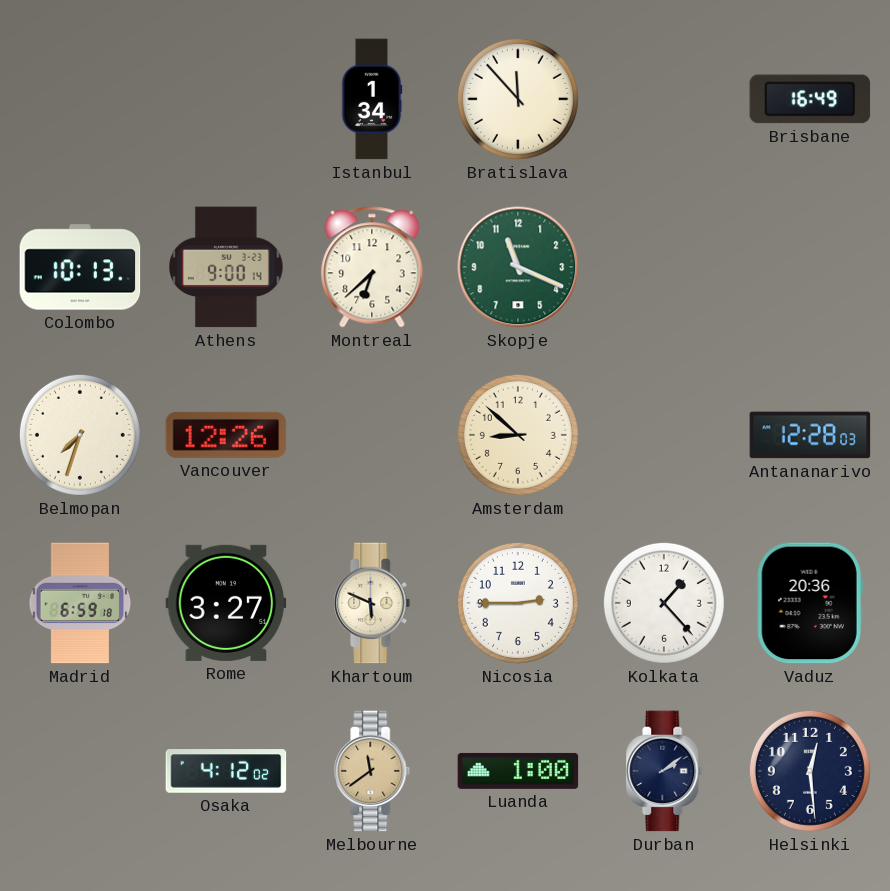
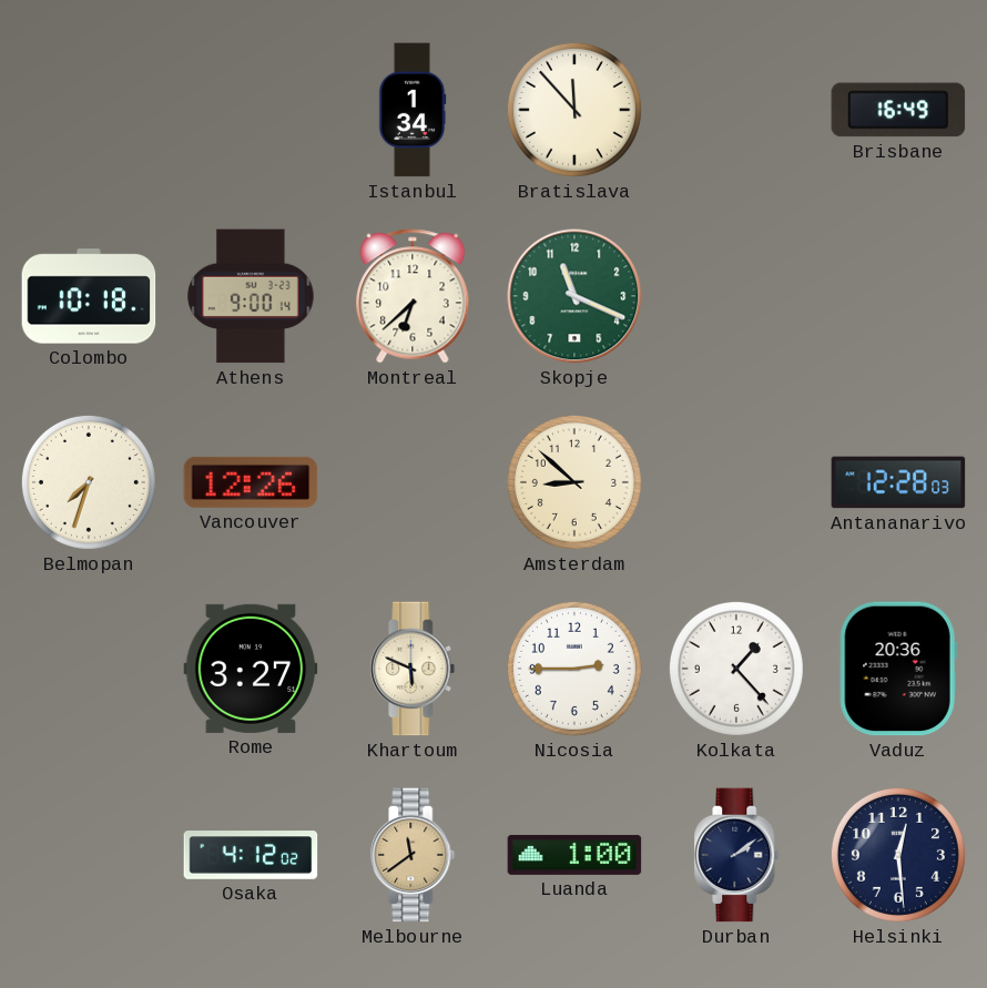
Colombo: 10:13 -> 10:18
Madrid: 6:59 -> none
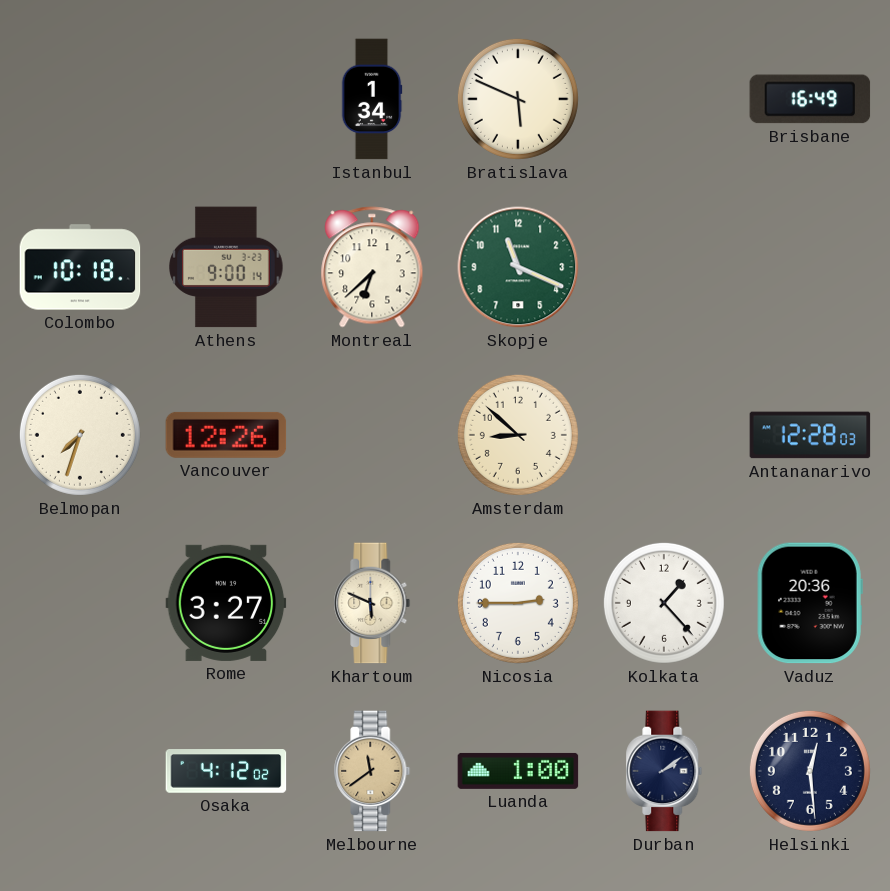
Bratislava: 11:53 -> 5:49
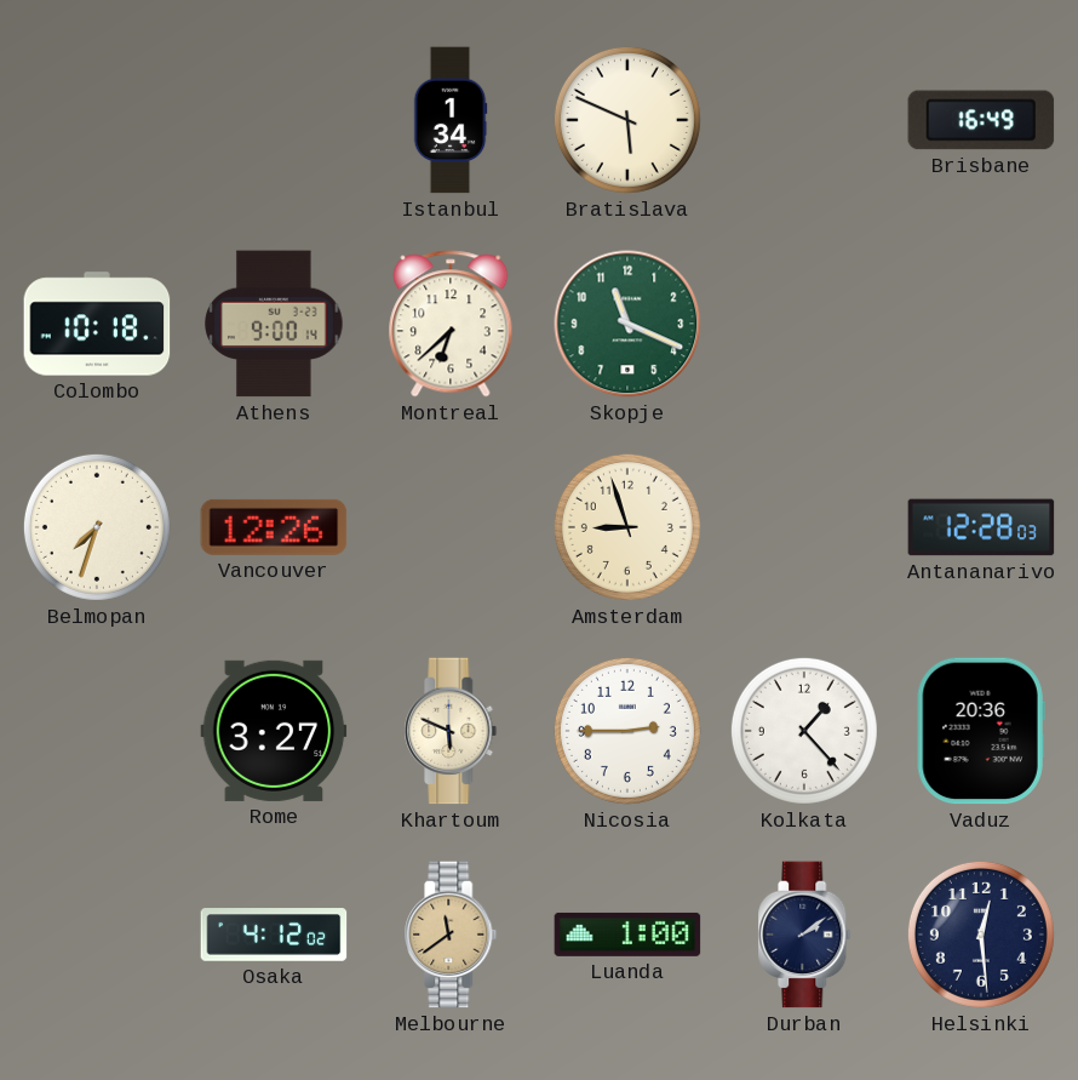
Amsterdam: 8:52 -> 8:57
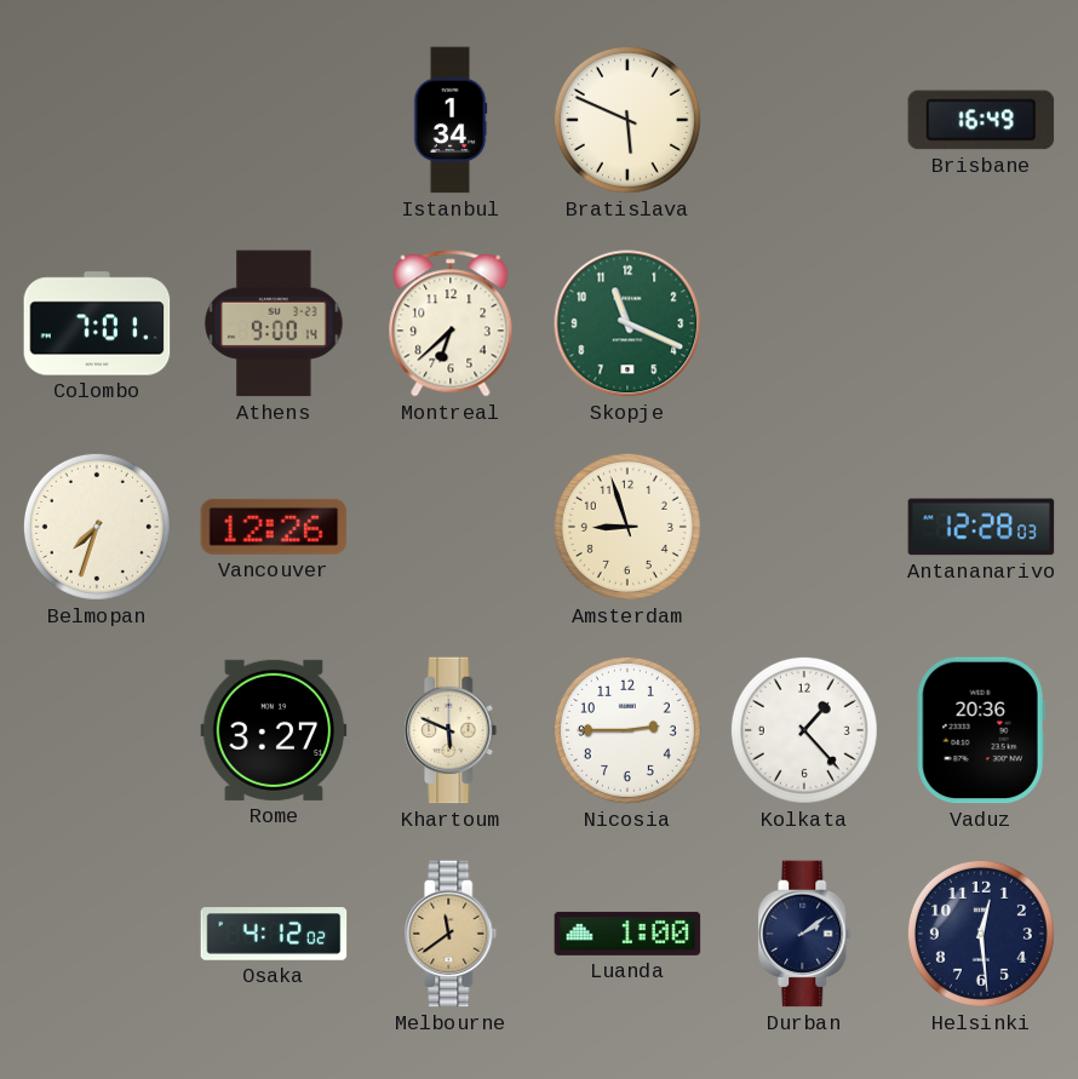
Colombo: 10:18 -> 7:01
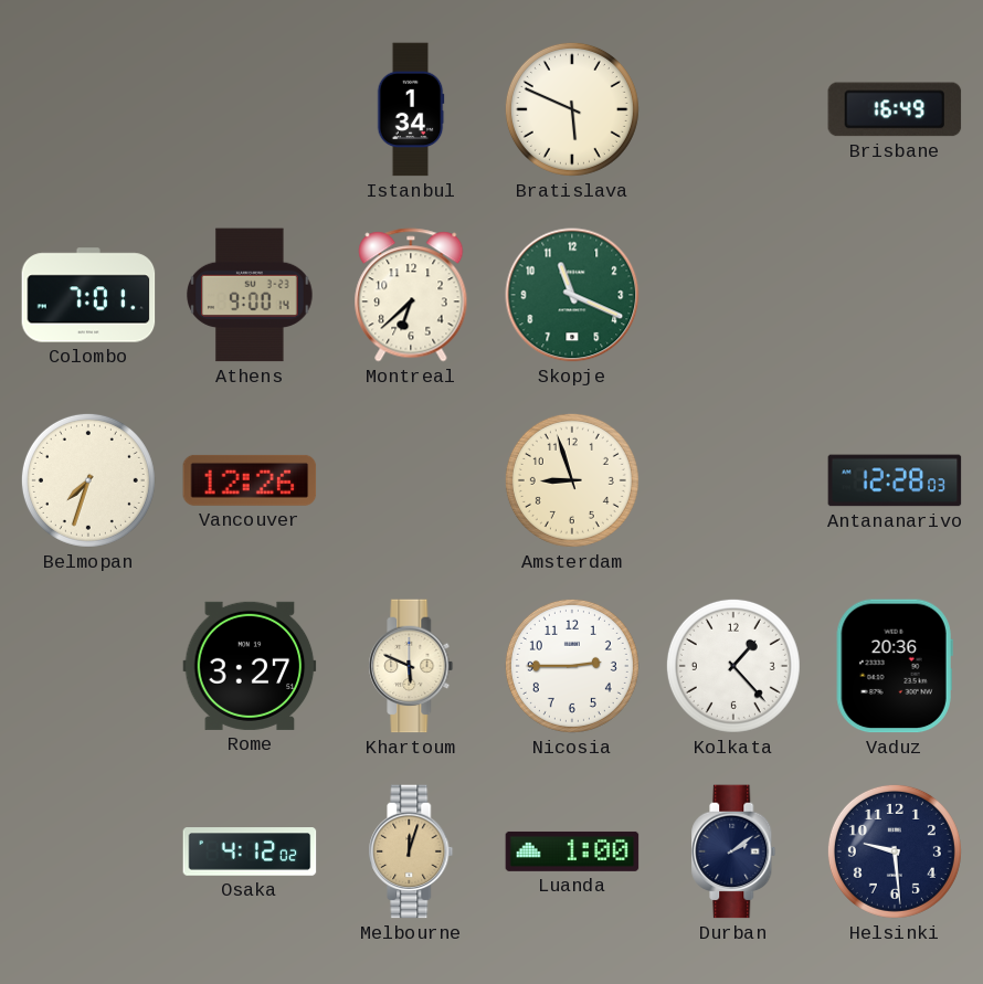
Melbourne: 11:39 -> 12:03
Helsinki: 12:29 -> 9:29
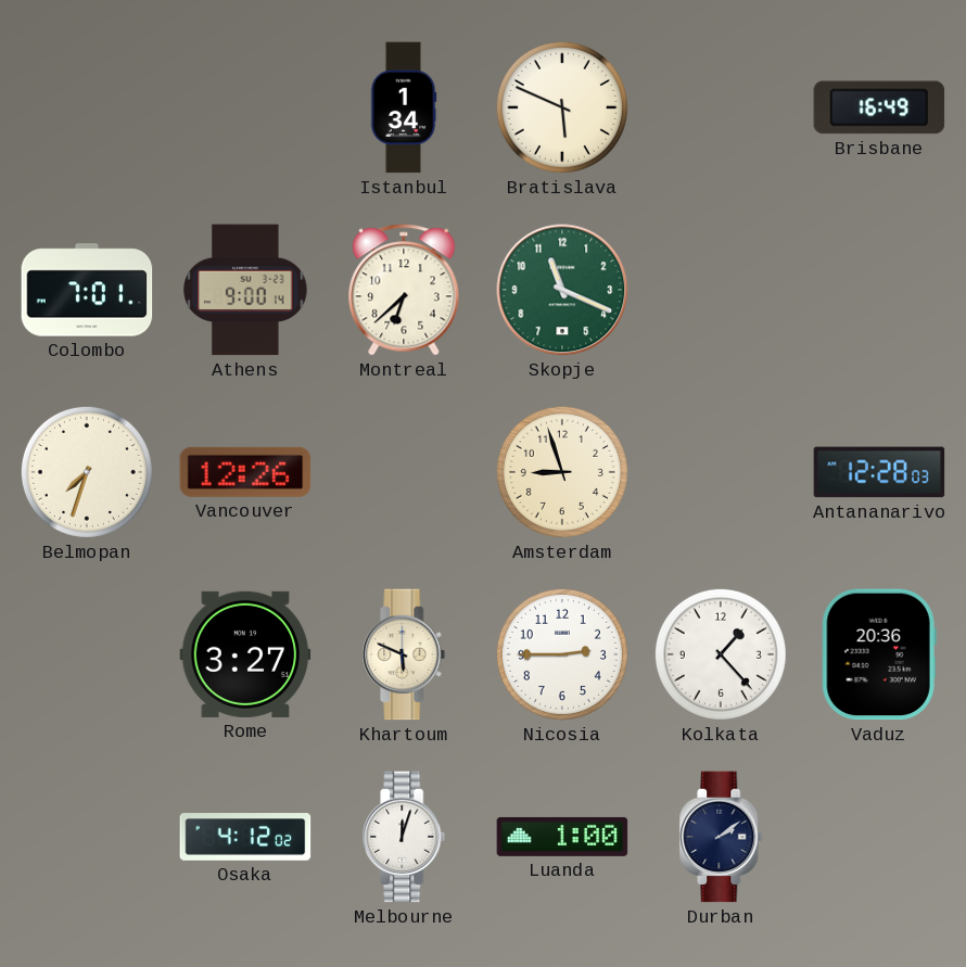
Melbourne dial: champagne -> white
Helsinki: 9:29 -> none
